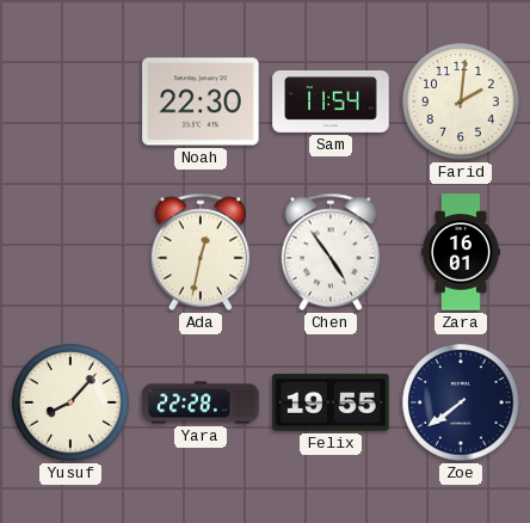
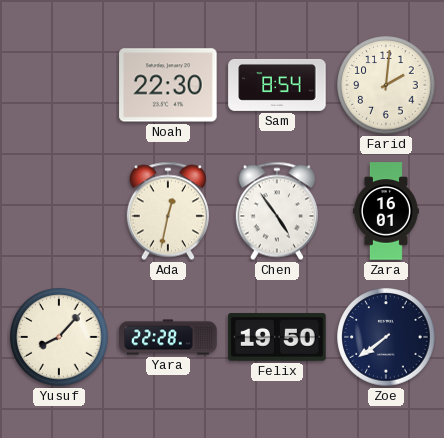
Sam: 11:54 -> 8:54
Felix: 19:55 -> 19:50
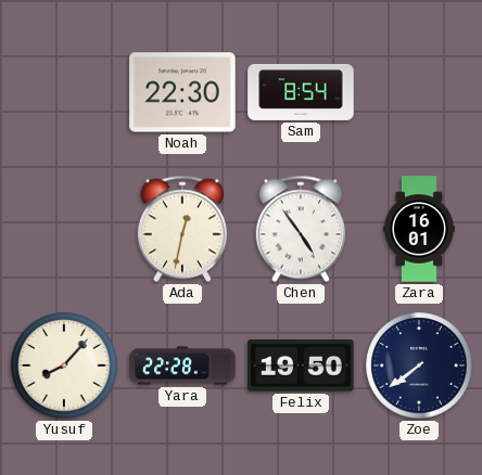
Farid: 2:01 -> none
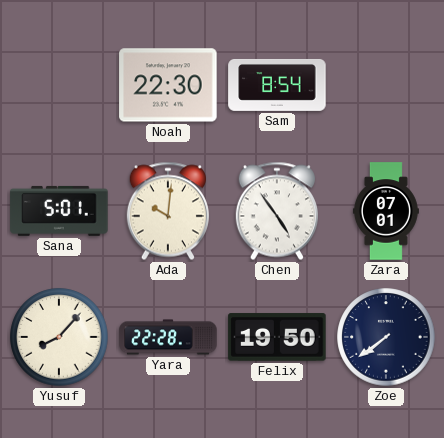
Sana: none -> 5:01
Ada: 12:32 -> 10:01
Zara: 16:01 -> 07:01
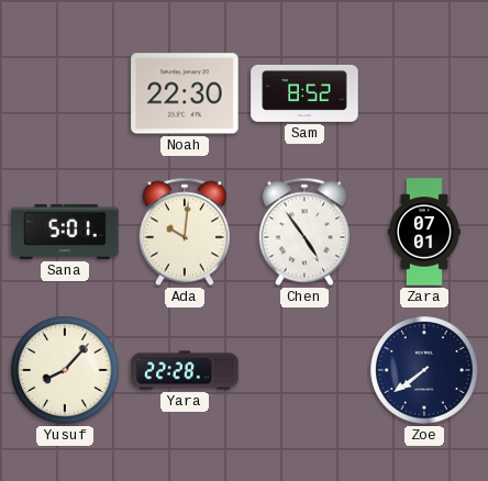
Sam: 8:54 -> 8:52
Felix: 19:50 -> none
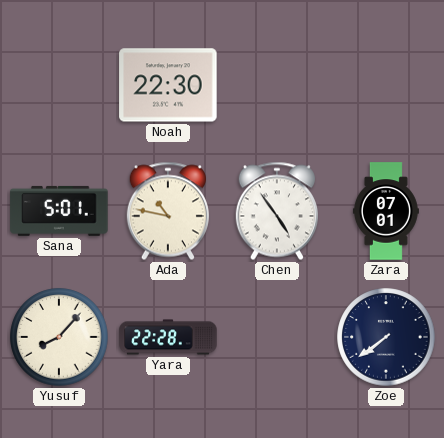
Sam: 8:52 -> none
Ada: 10:01 -> 10:47
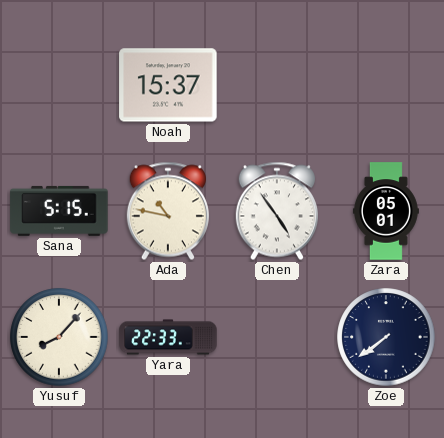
Noah: 22:30 -> 15:37
Sana: 5:01 -> 5:15
Zara: 07:01 -> 05:01
Yara: 22:28 -> 22:33
